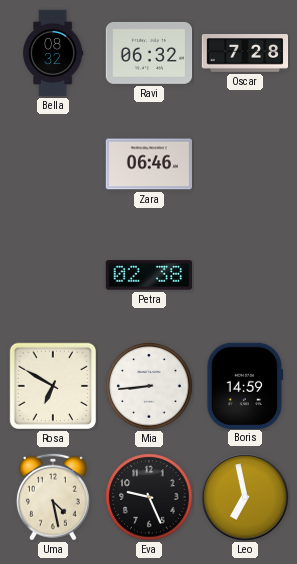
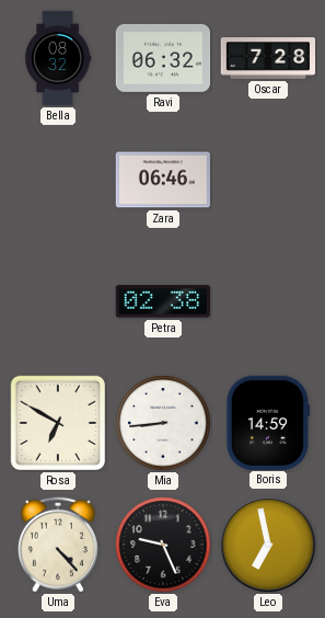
Uma: 4:28 -> 4:23
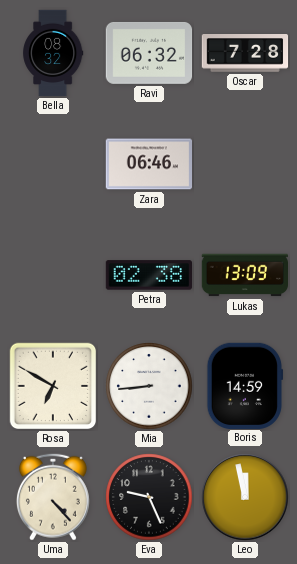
Lukas: none -> 13:09
Leo: 6:58 -> 11:58
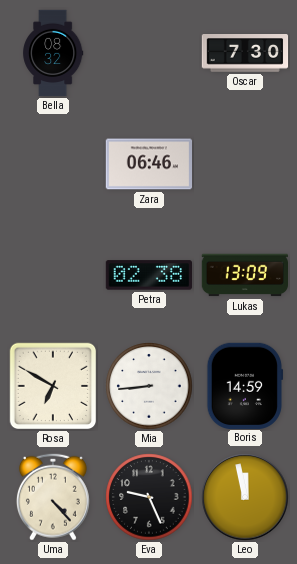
Ravi: 06:32 -> none
Oscar: 7:28 -> 7:30
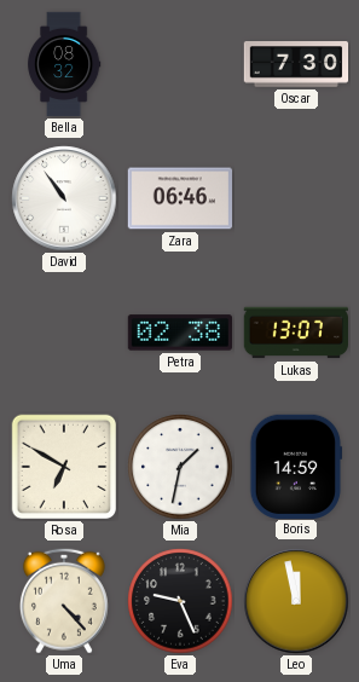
David: none -> 10:54
Lukas: 13:09 -> 13:07
Mia: 8:44 -> 1:32
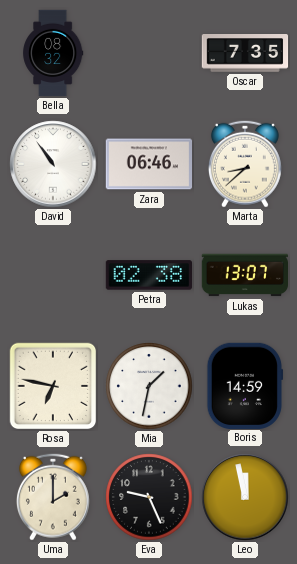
Oscar: 7:30 -> 7:35
Marta: none -> 8:38
Rosa: 6:50 -> 6:47
Uma: 4:23 -> 2:00
